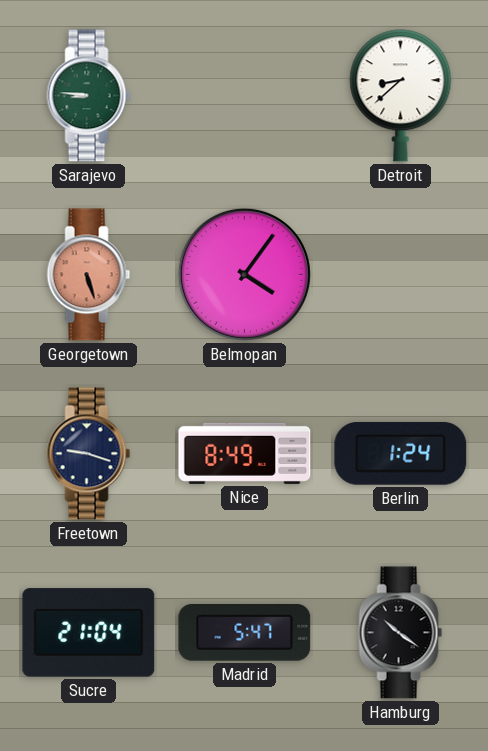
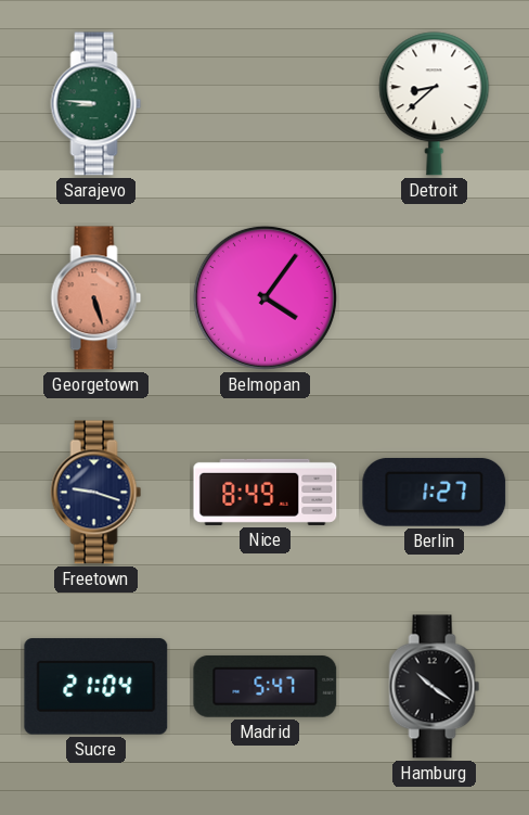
Berlin: 1:24 -> 1:27
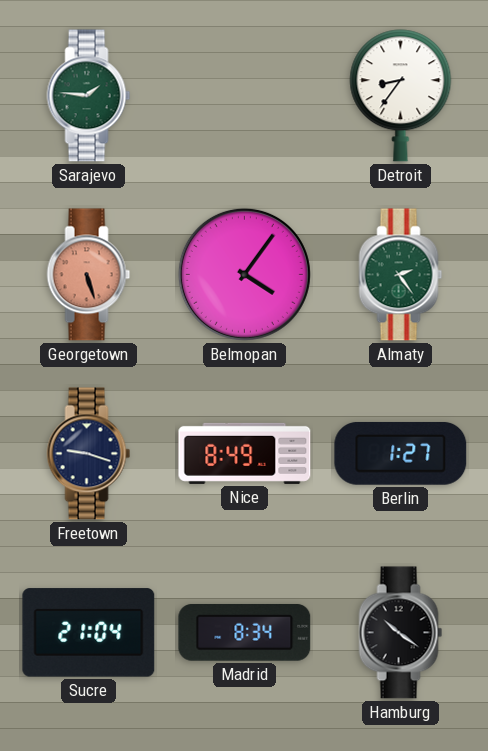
Sarajevo: 8:46 -> 1:46
Detroit: 8:38 -> 8:36
Almaty: none -> 2:24
Madrid: 5:47 -> 8:34
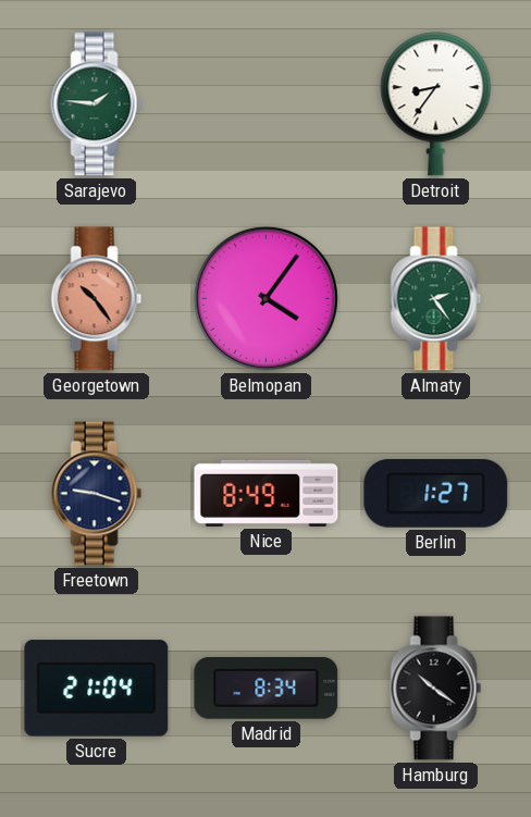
Georgetown: 5:27 -> 10:24
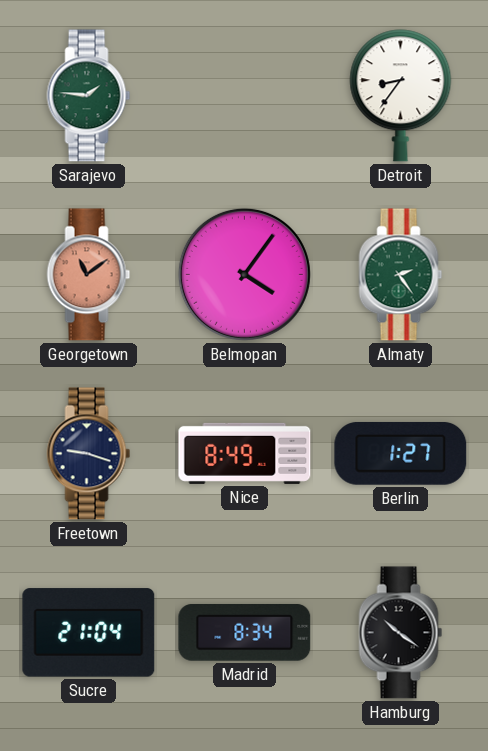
Georgetown: 10:24 -> 11:09
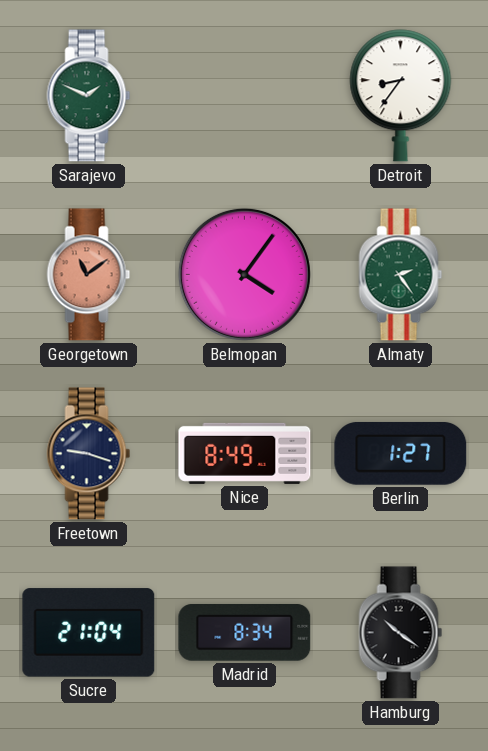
Sarajevo: 1:46 -> 1:49
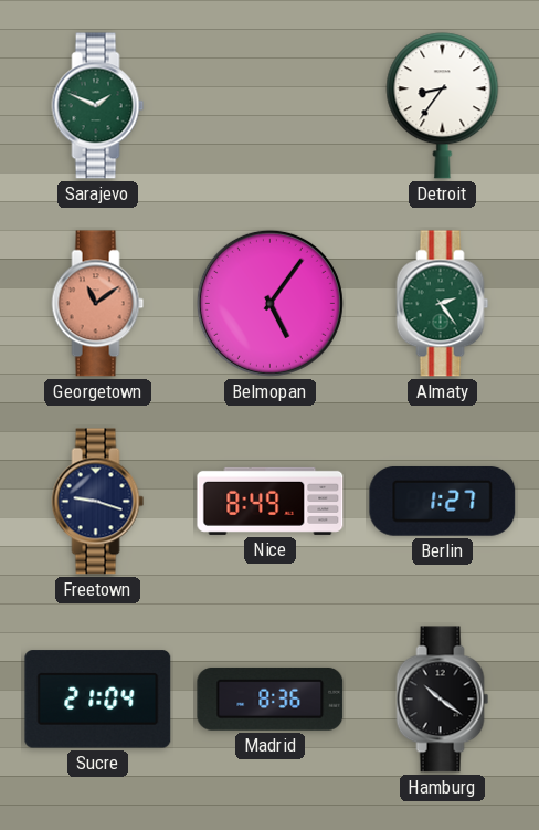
Belmopan: 4:06 -> 5:06
Madrid: 8:34 -> 8:36
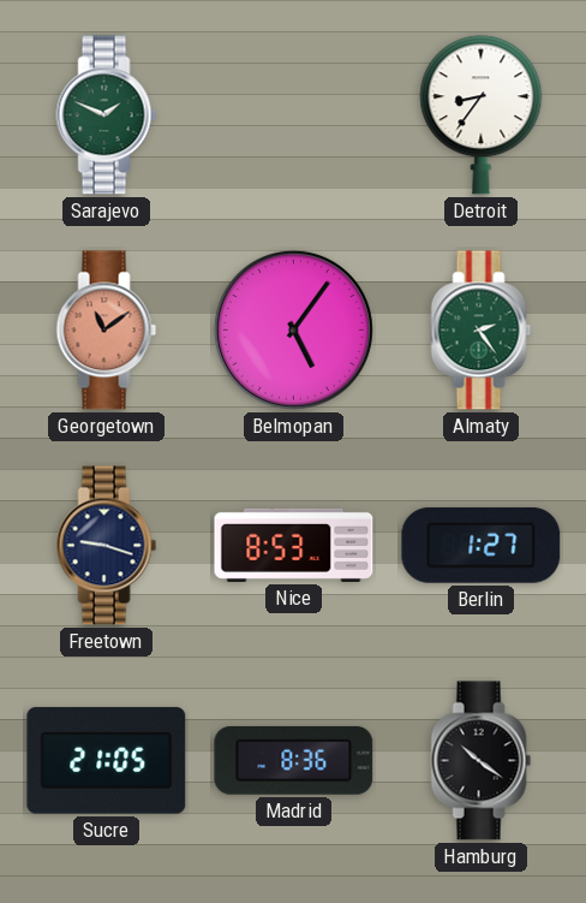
Nice: 8:49 -> 8:53
Sucre: 21:04 -> 21:05
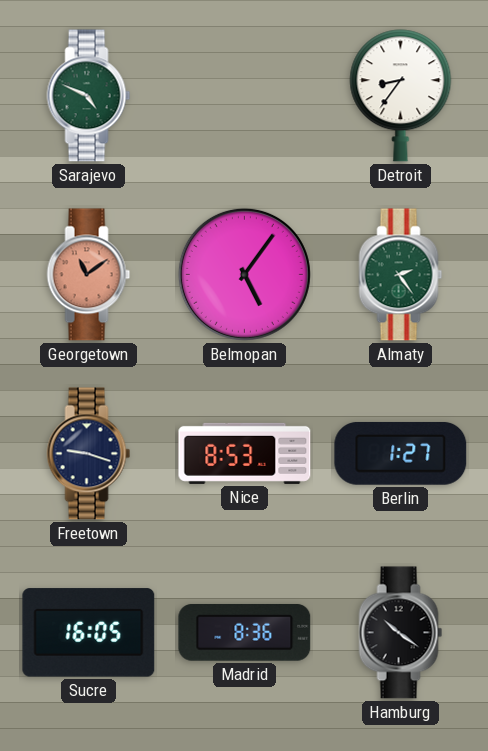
Sarajevo: 1:49 -> 4:49
Sucre: 21:05 -> 16:05
